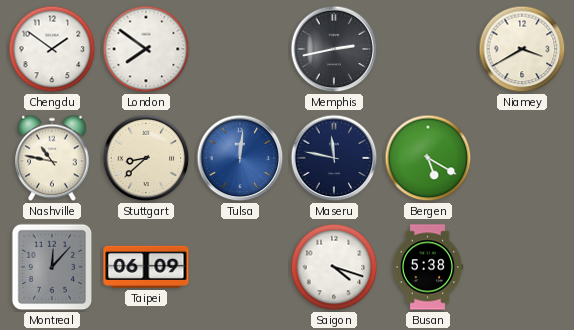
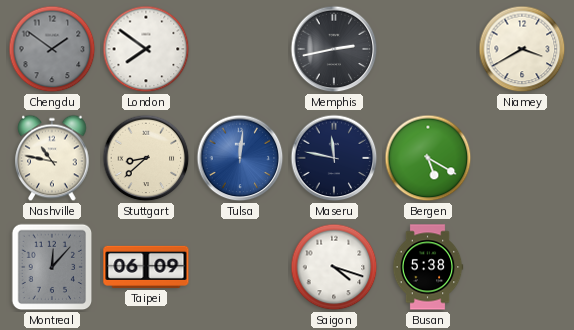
Chengdu dial: white -> grey
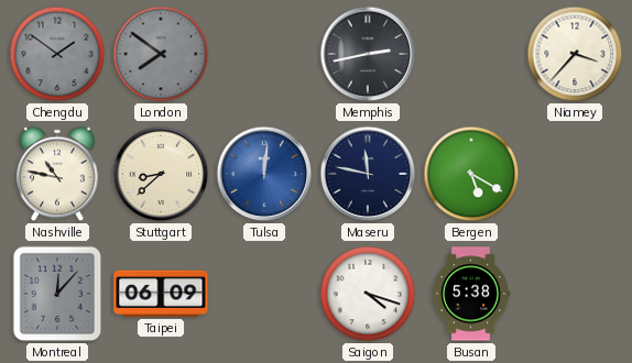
London dial: white -> grey
Niamey: 3:40 -> 3:37
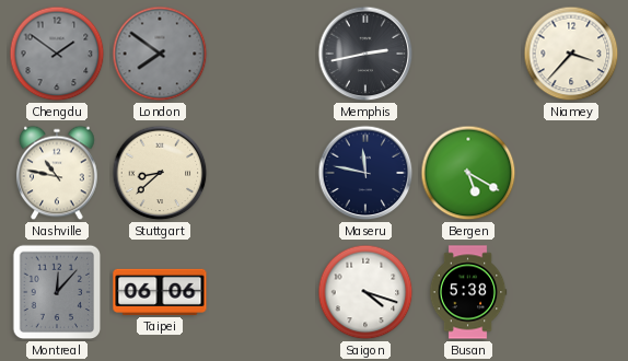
Tulsa: 12:01 -> none
Taipei: 06:09 -> 06:06
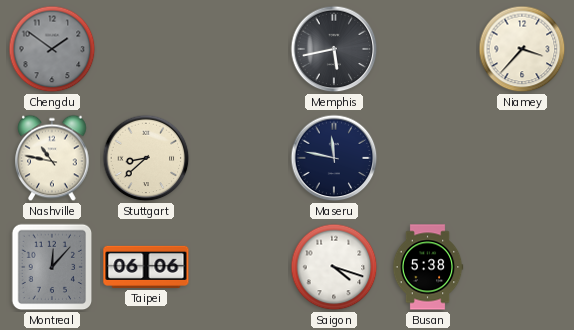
London: 7:51 -> none
Memphis: 2:43 -> 5:43
Bergen: 5:20 -> none
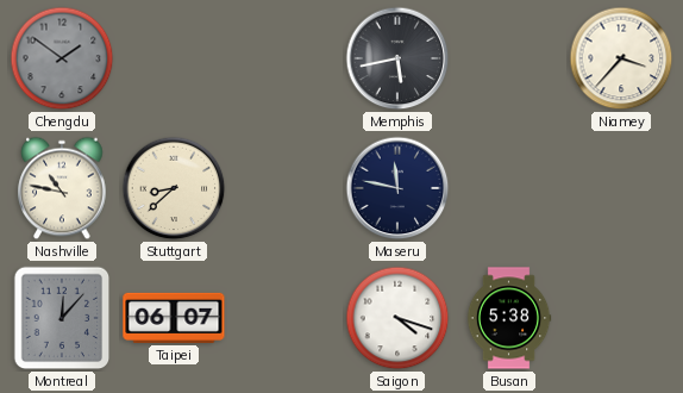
Taipei: 06:06 -> 06:07
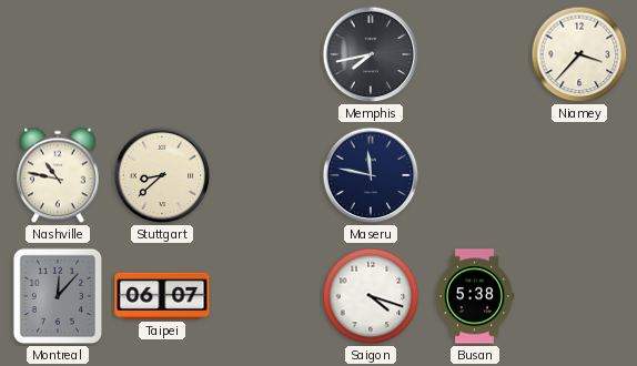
Chengdu: 1:51 -> none
Memphis: 5:43 -> 7:43
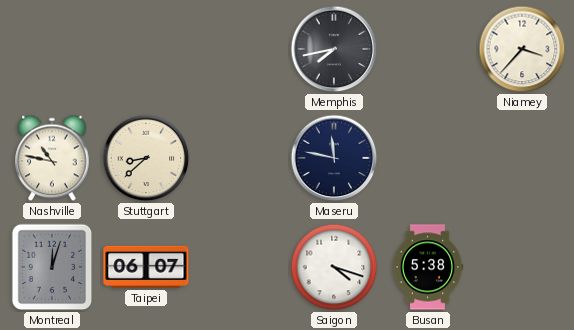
Montreal: 12:07 -> 12:03
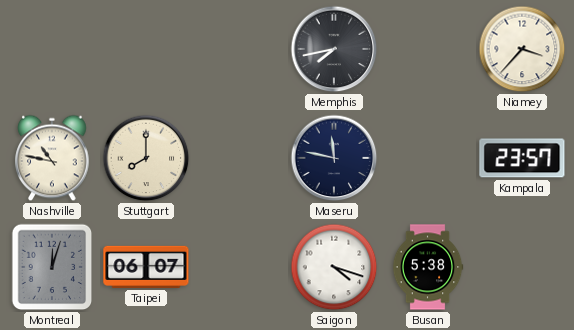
Stuttgart: 8:38 -> 8:00
Kampala: none -> 23:57
